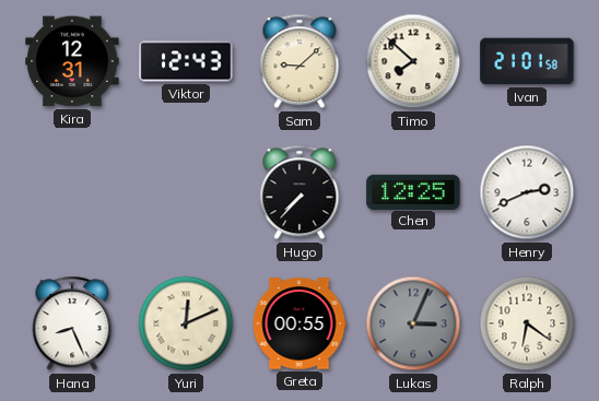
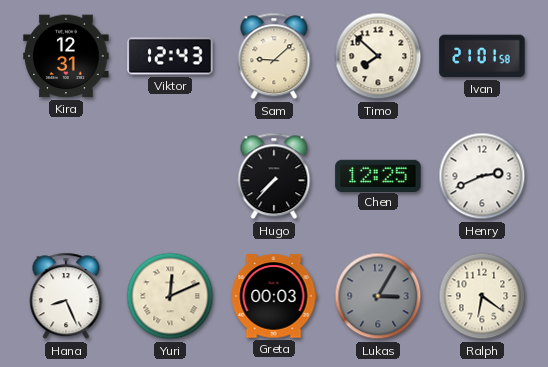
Greta: 00:55 -> 00:03
Lukas: 3:04 -> 3:05
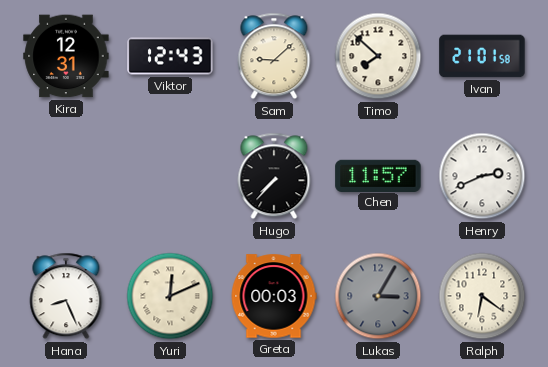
Chen: 12:25 -> 11:57
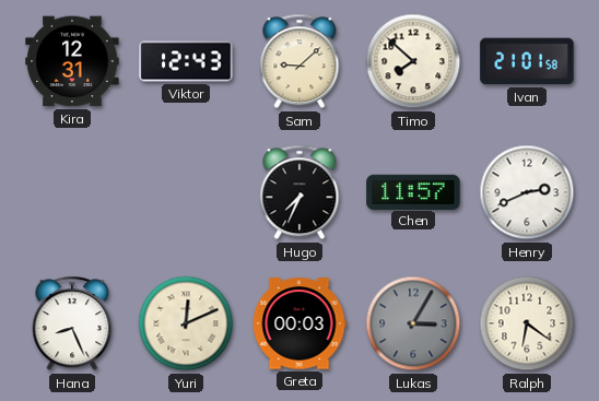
Hugo: 7:37 -> 7:34
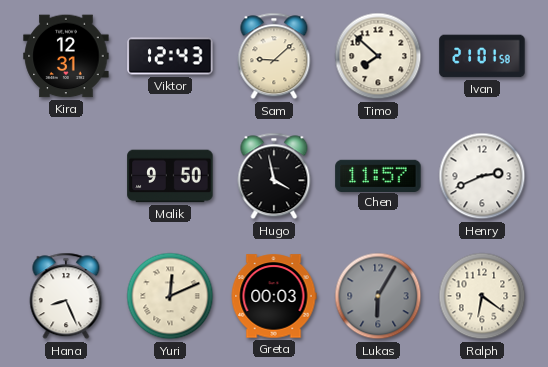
Malik: none -> 9:50
Hugo: 7:34 -> 3:58
Lukas: 3:05 -> 6:05
